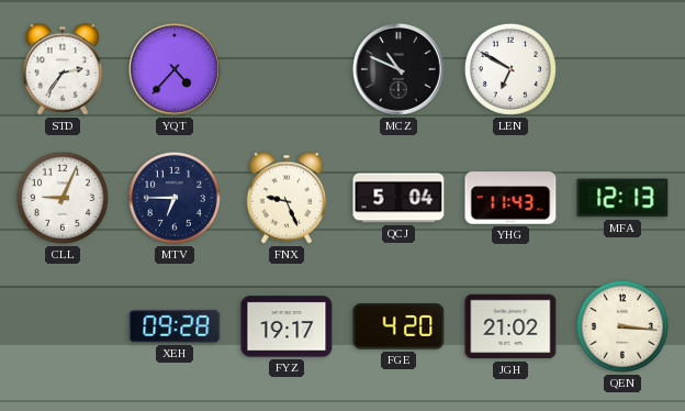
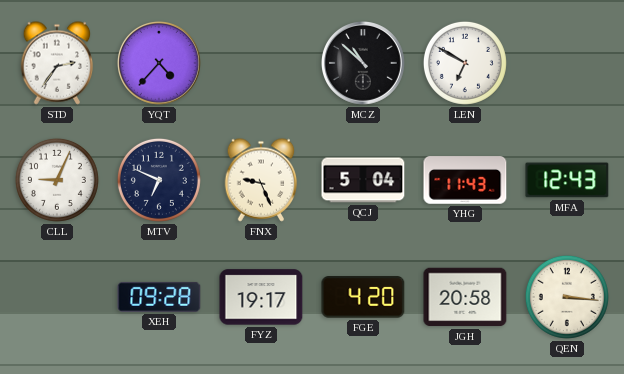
MCZ: 10:49 -> 10:52
MTV: 6:45 -> 6:49
MFA: 12:13 -> 12:43
JGH: 21:02 -> 20:58
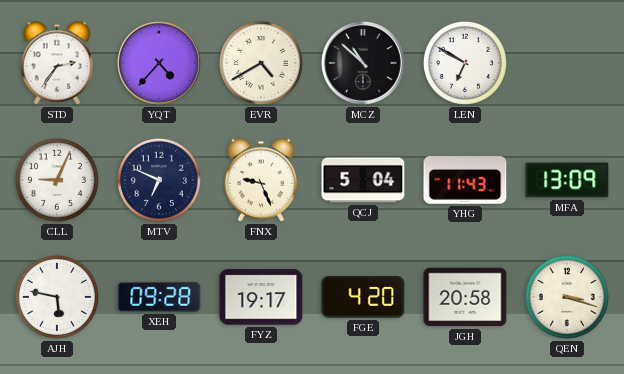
EVR: none -> 4:40
MFA: 12:43 -> 13:09
AJH: none -> 5:47
QEN: 3:16 -> 3:18
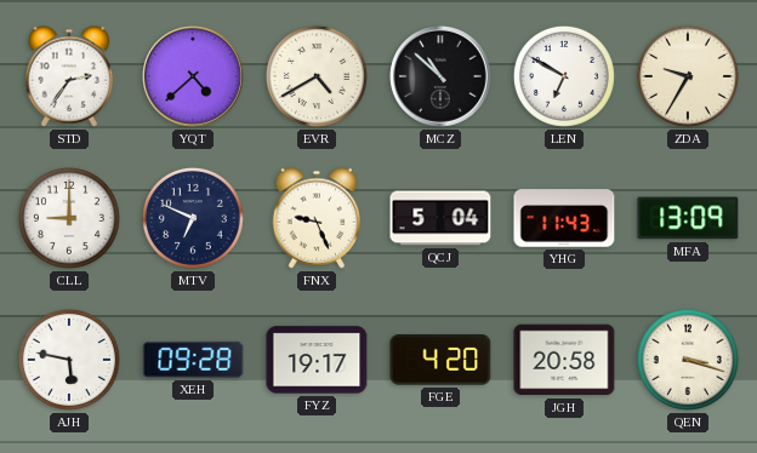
YQT: 4:37 -> 4:38
ZDA: none -> 9:35
CLL: 9:04 -> 9:00
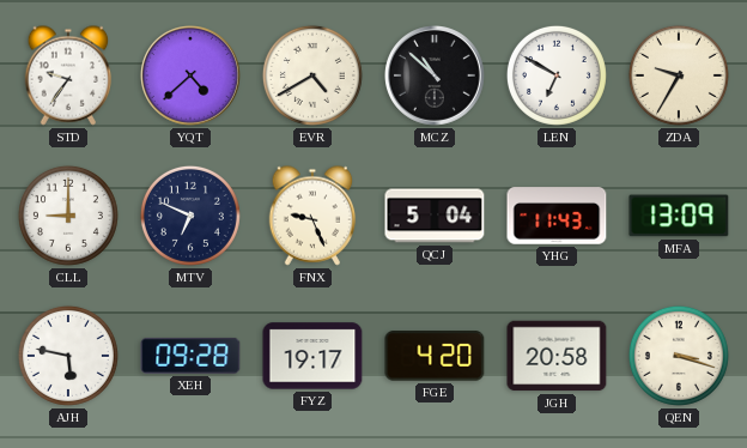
STD: 2:36 -> 9:36
